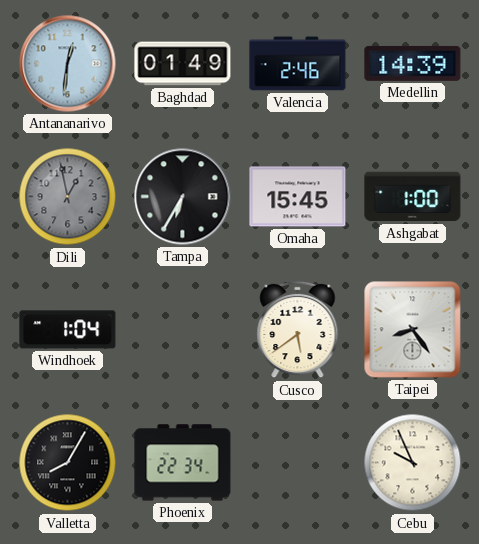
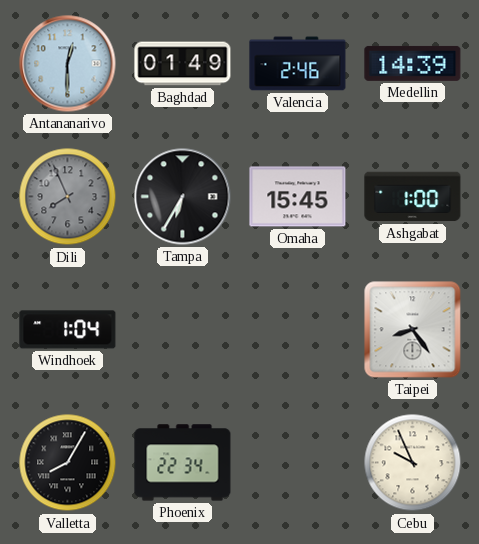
Antananarivo: 12:31 -> 12:30
Dili: 12:58 -> 7:56
Cusco: 5:39 -> none
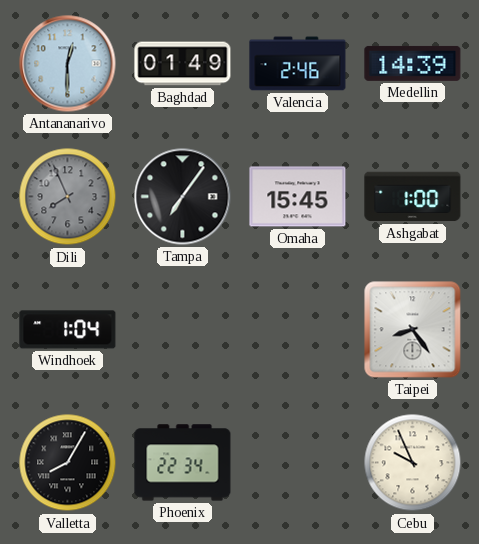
Tampa: 6:35 -> 7:06
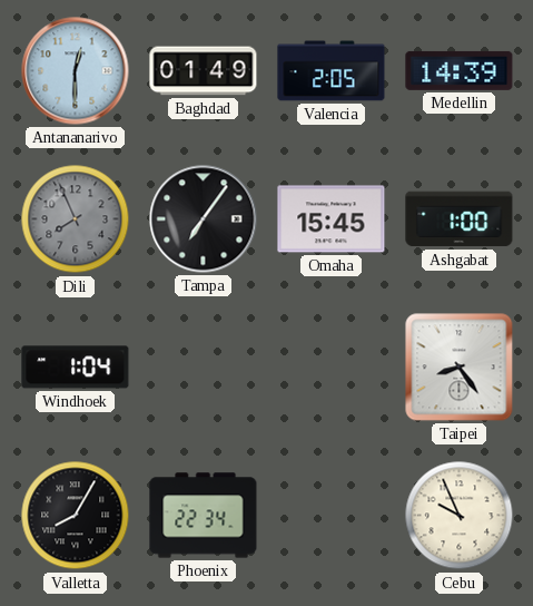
Valencia: 2:46 -> 2:05
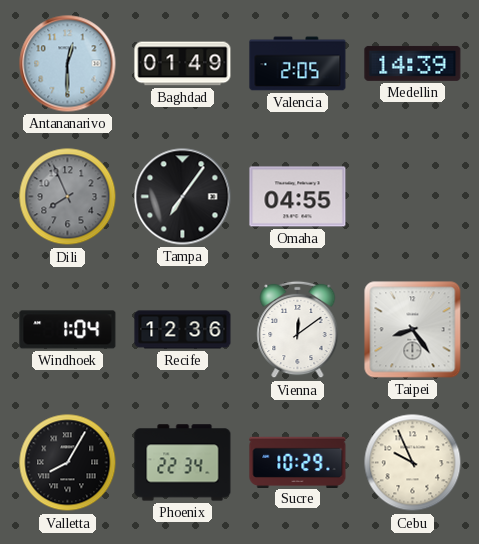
Omaha: 15:45 -> 04:55
Ashgabat: 1:00 -> none
Recife: none -> 12:36
Vienna: none -> 12:09
Sucre: none -> 10:29
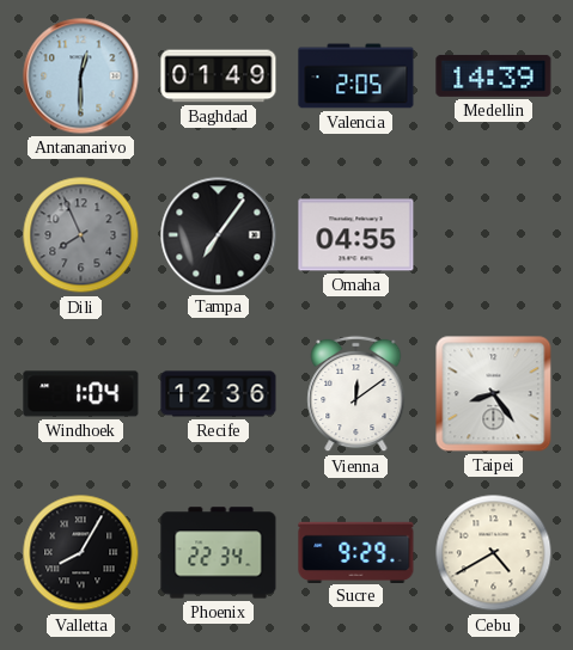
Sucre: 10:29 -> 9:29
Cebu: 9:56 -> 4:40
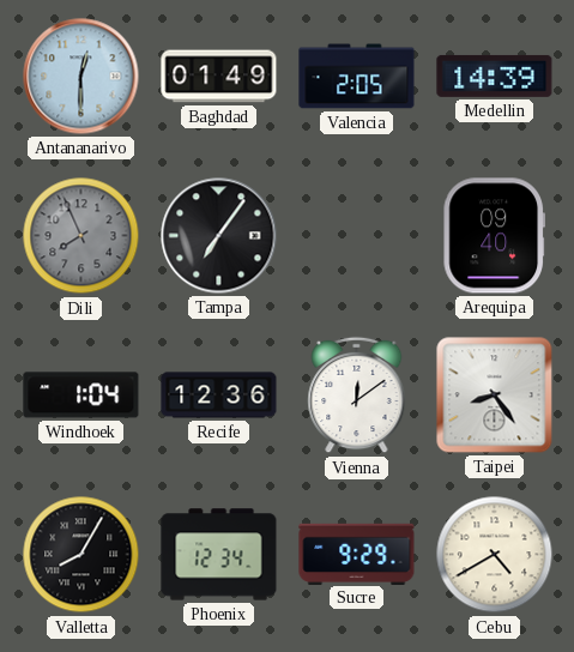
Omaha: 04:55 -> none
Arequipa: none -> 09:40
Phoenix: 22:34 -> 12:34
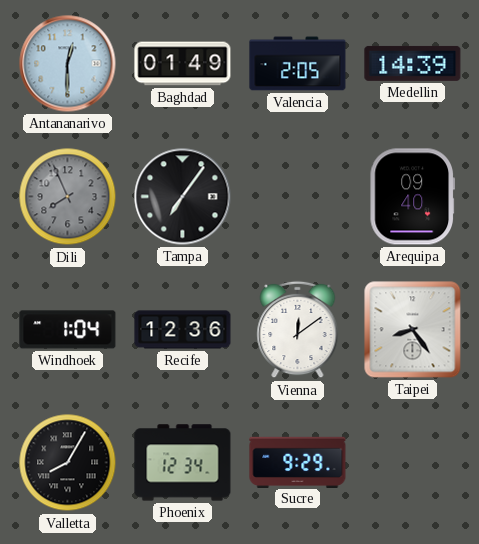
Cebu: 4:40 -> none
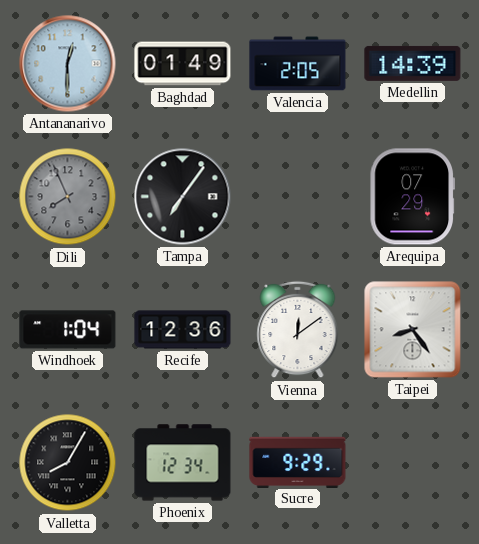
Arequipa: 09:40 -> 07:29
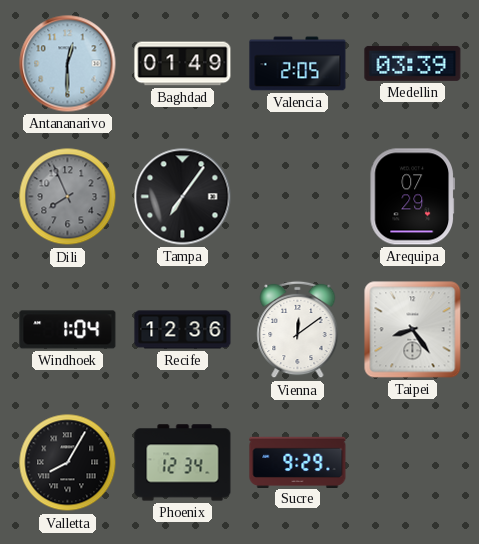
Medellin: 14:39 -> 03:39
